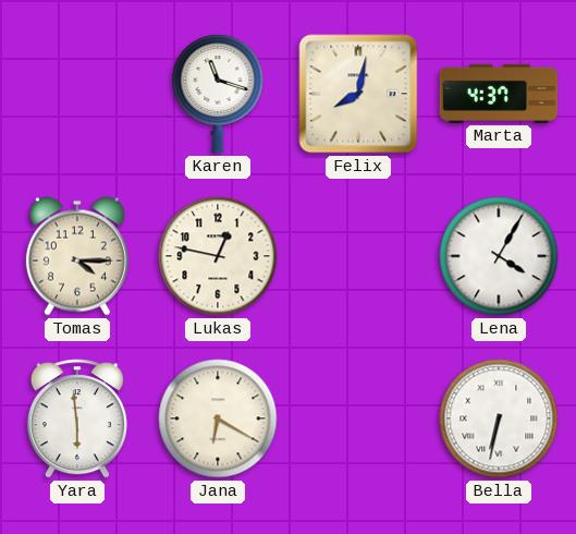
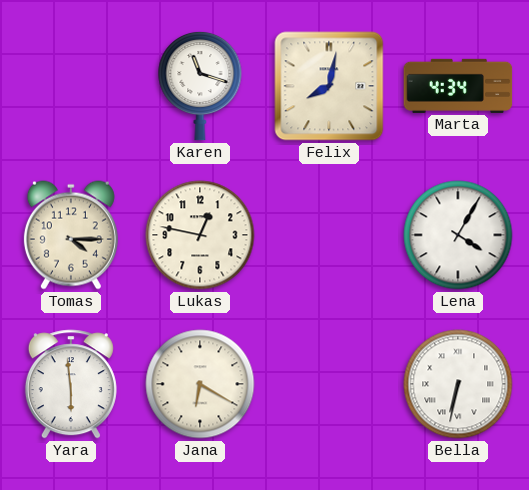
Marta: 4:37 -> 4:34
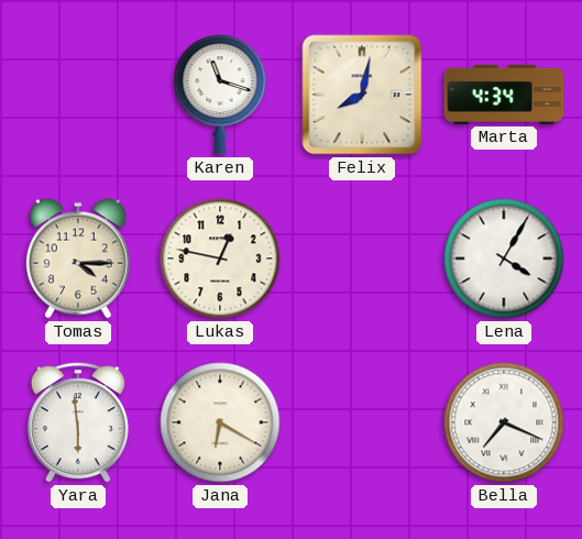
Bella: 6:32 -> 7:19
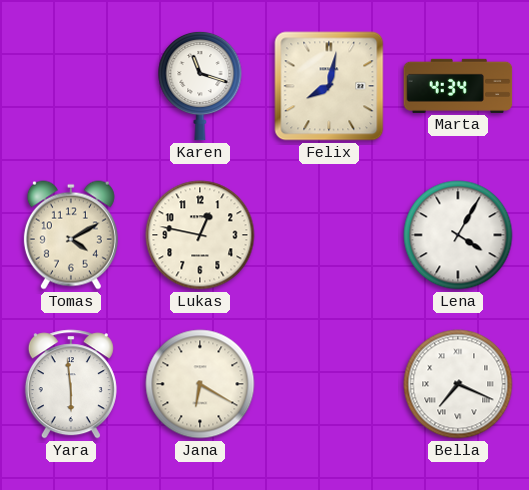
Tomas: 4:15 -> 4:10
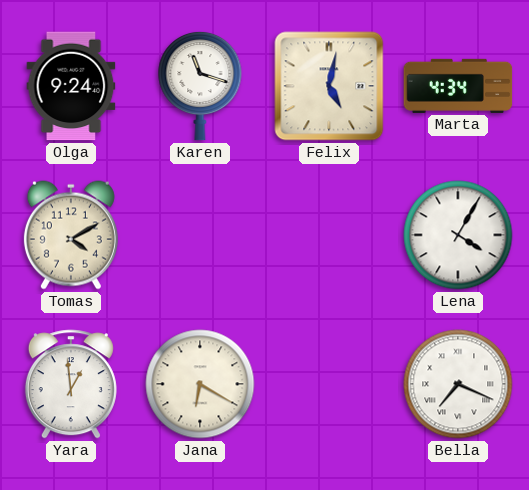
Olga: none -> 9:24
Felix: 8:02 -> 5:02
Lukas: 12:47 -> none
Yara: 5:59 -> 12:59
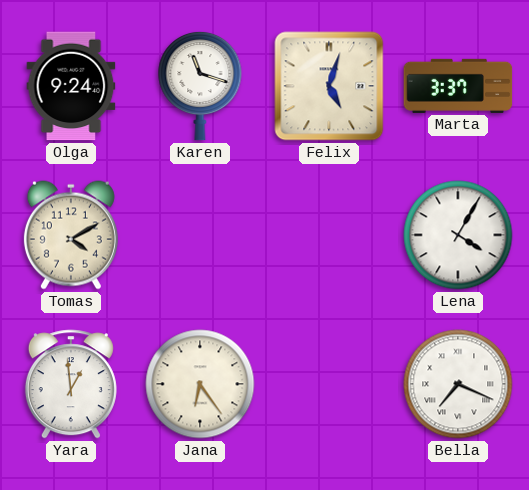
Felix: 5:02 -> 5:03
Marta: 4:34 -> 3:37
Jana: 6:20 -> 6:24
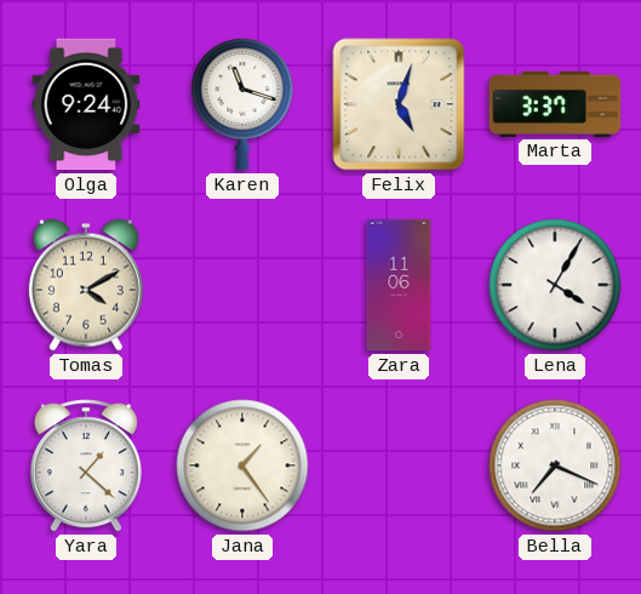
Zara: none -> 11:06
Yara: 12:59 -> 1:22
Jana: 6:24 -> 1:24
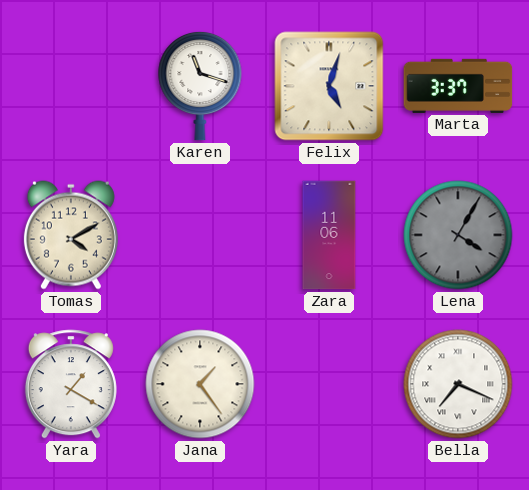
Olga: 9:24 -> none
Lena dial: white -> grey
Yara: 1:22 -> 1:20
